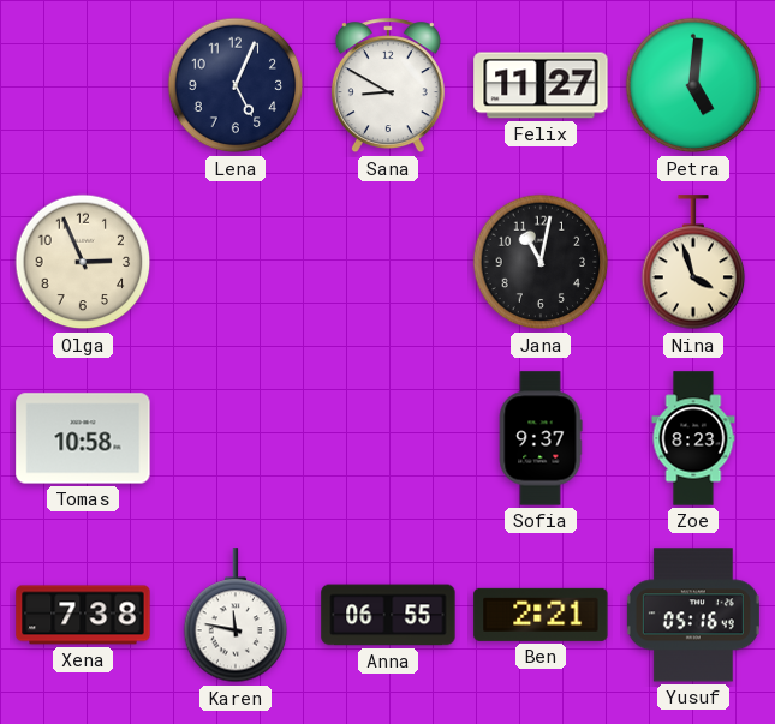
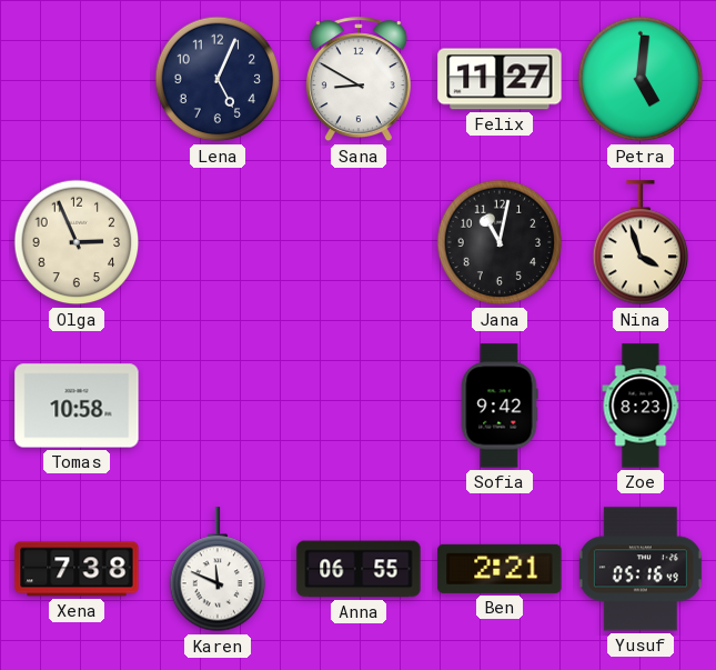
Sofia: 9:37 -> 9:42
Karen: 11:47 -> 11:49
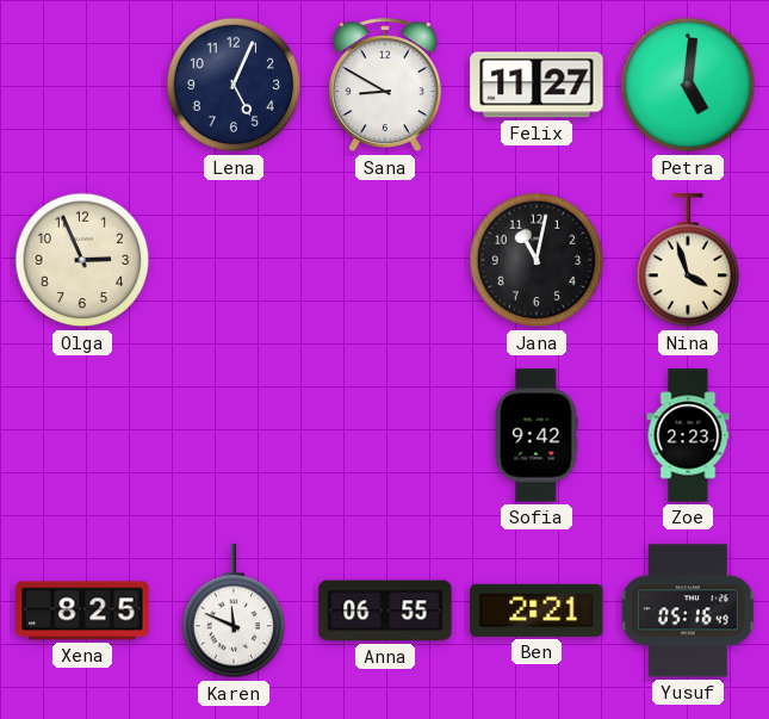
Tomas: 10:58 -> none
Zoe: 8:23 -> 2:23
Xena: 7:38 -> 8:25
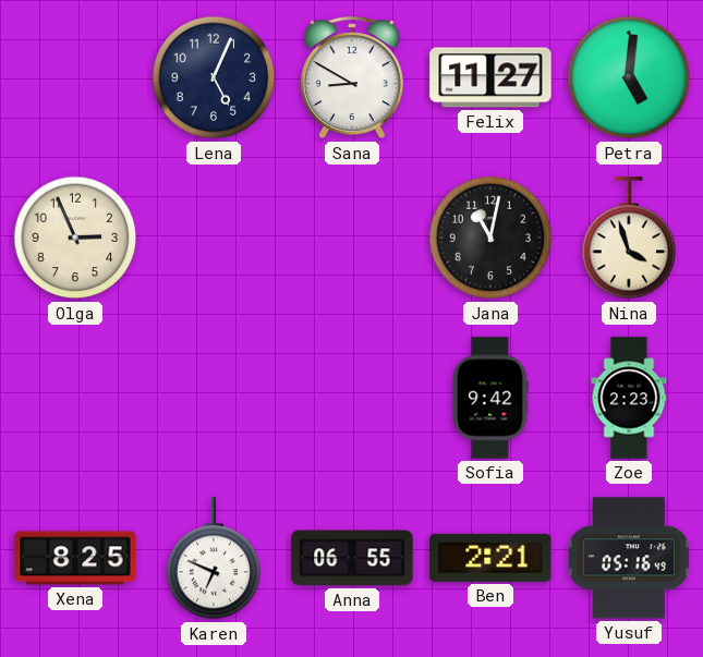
Karen: 11:49 -> 6:49
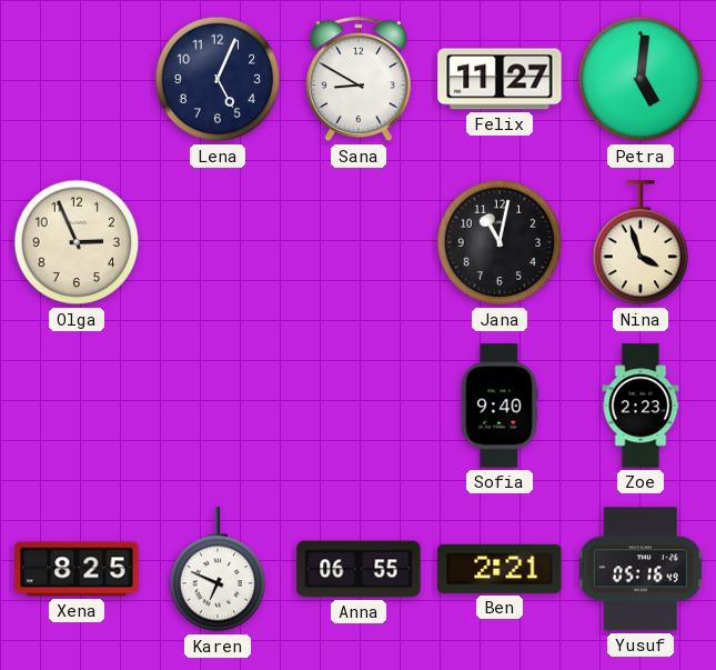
Sofia: 9:42 -> 9:40
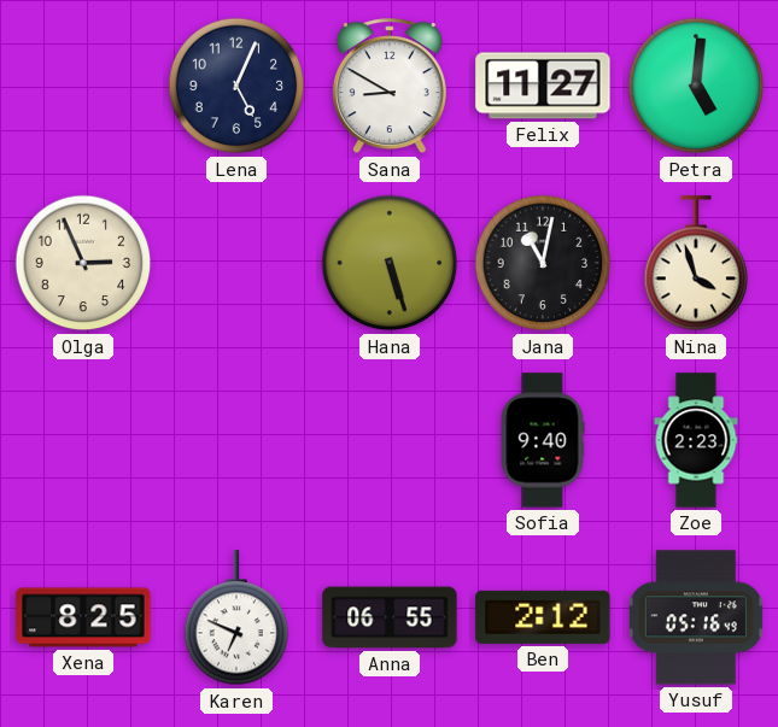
Hana: none -> 5:27
Ben: 2:21 -> 2:12
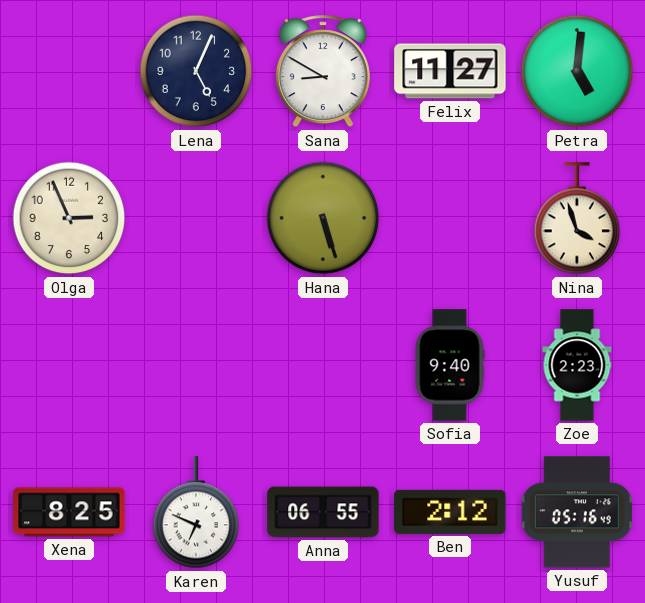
Jana: 11:02 -> none
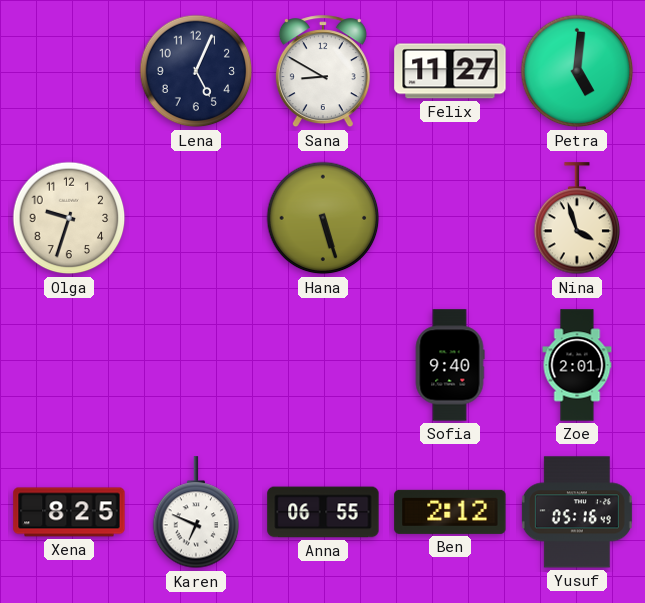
Olga: 2:56 -> 9:33
Zoe: 2:23 -> 2:01
